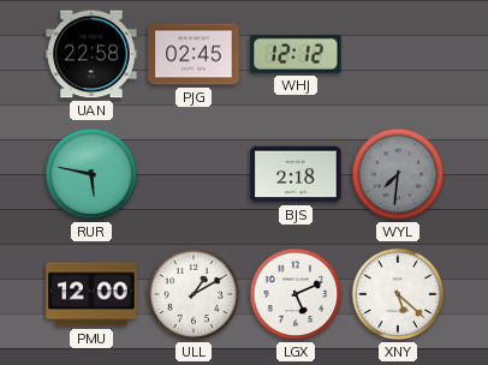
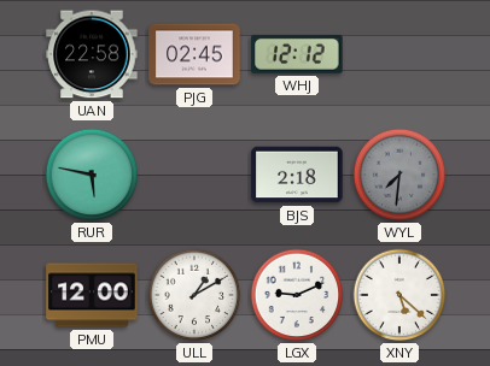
LGX: 5:11 -> 9:11
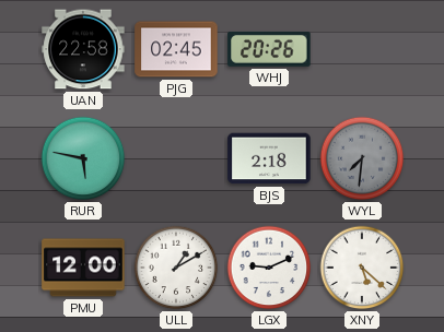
WHJ: 12:12 -> 20:26
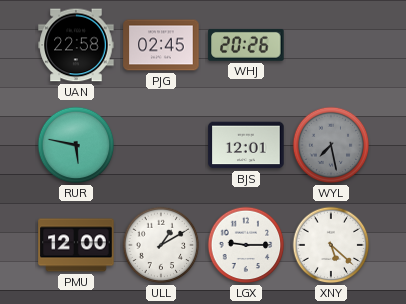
BJS: 2:18 -> 12:01
WYL: 7:31 -> 7:28
LGX: 9:11 -> 9:15
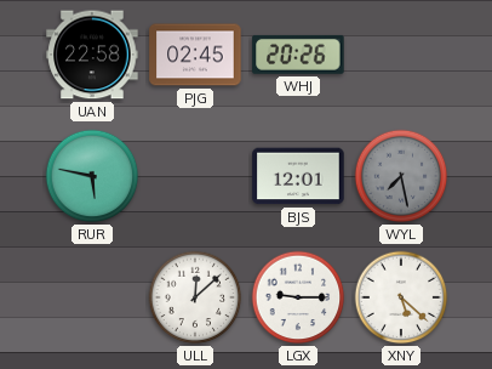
PMU: 12:00 -> none
ULL: 1:10 -> 12:08
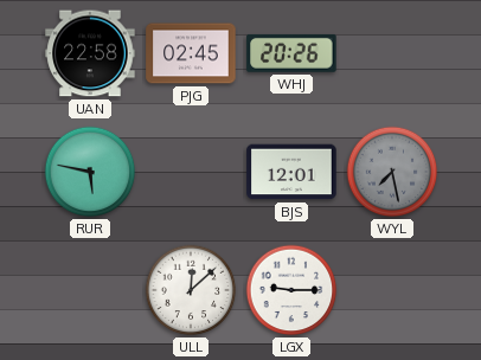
XNY: 5:22 -> none
